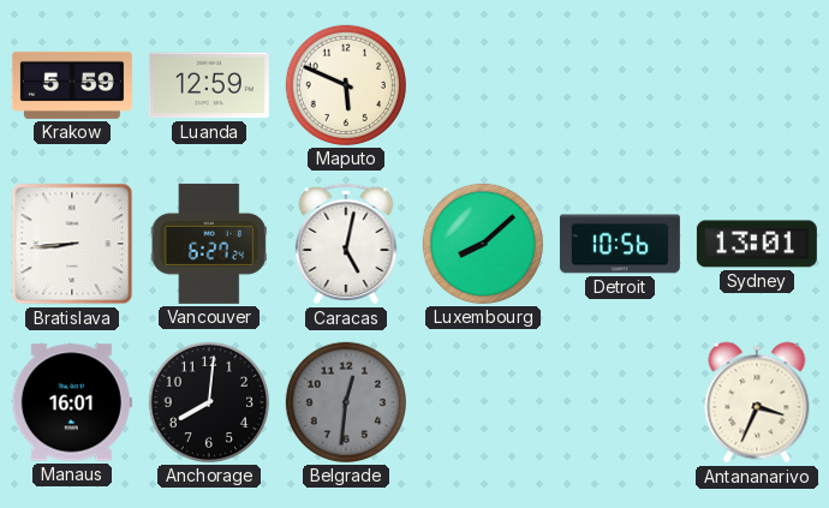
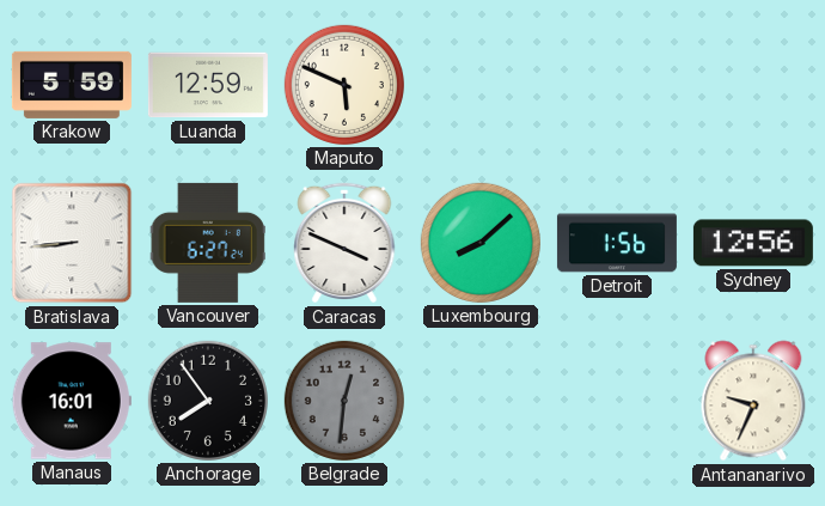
Caracas: 5:02 -> 3:49
Detroit: 10:56 -> 1:56
Sydney: 13:01 -> 12:56
Anchorage: 8:01 -> 7:54
Antananarivo: 3:34 -> 9:34
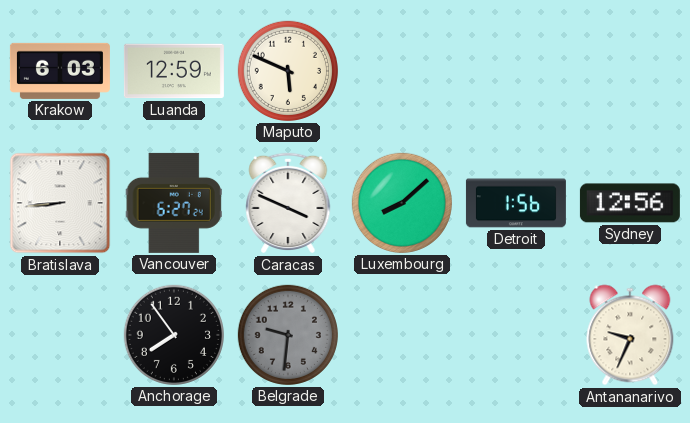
Krakow: 5:59 -> 6:03
Manaus: 16:01 -> none
Belgrade: 12:31 -> 9:31
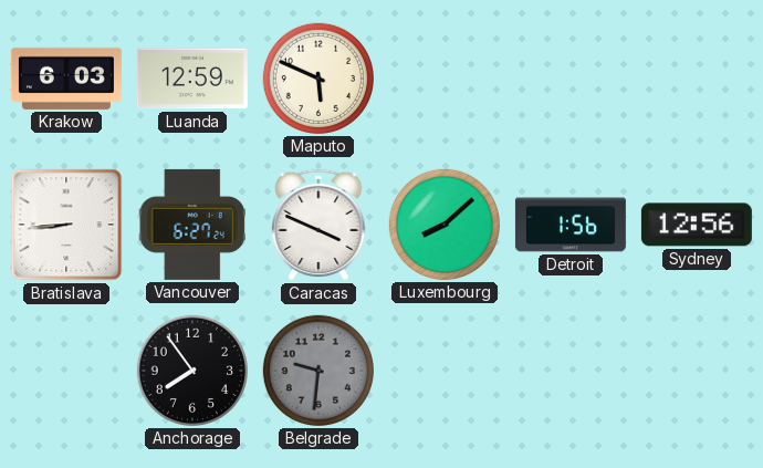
Antananarivo: 9:34 -> none
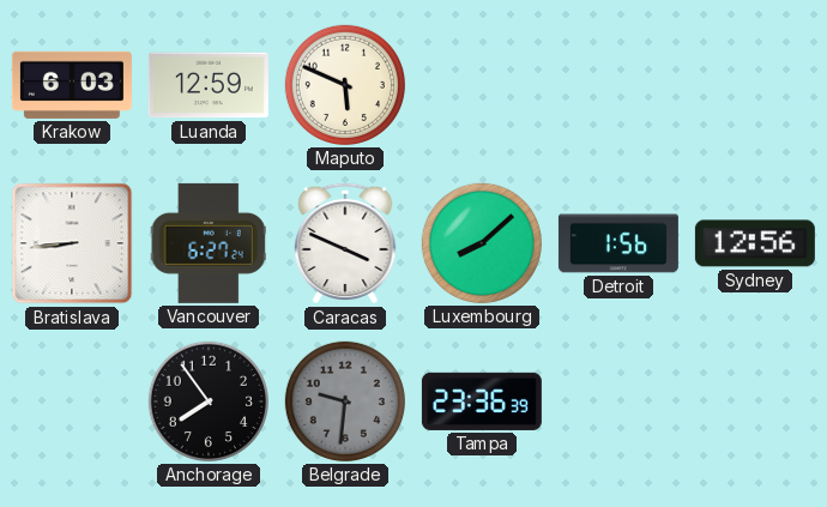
Tampa: none -> 23:36
